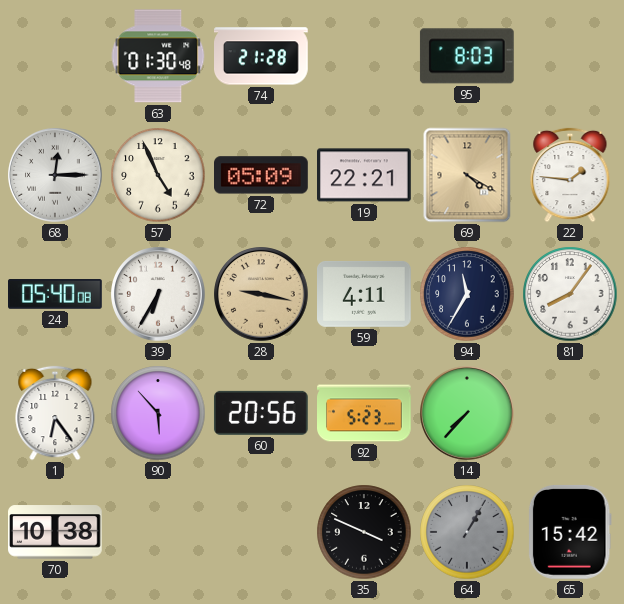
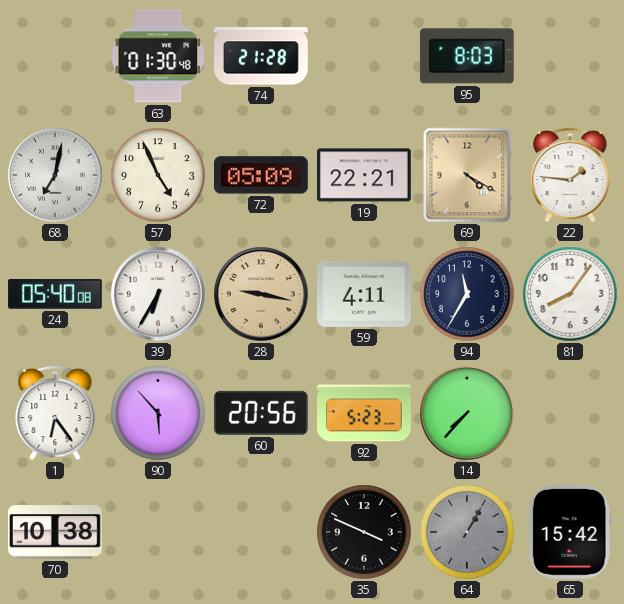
68: 12:15 -> 7:02
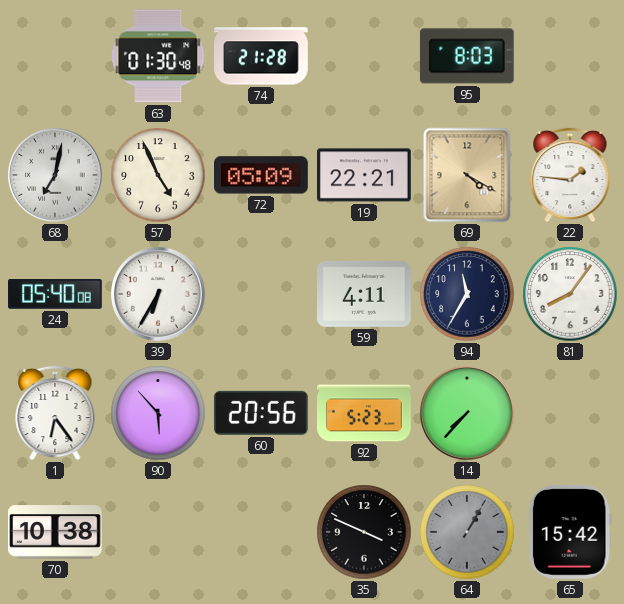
28: 9:17 -> none
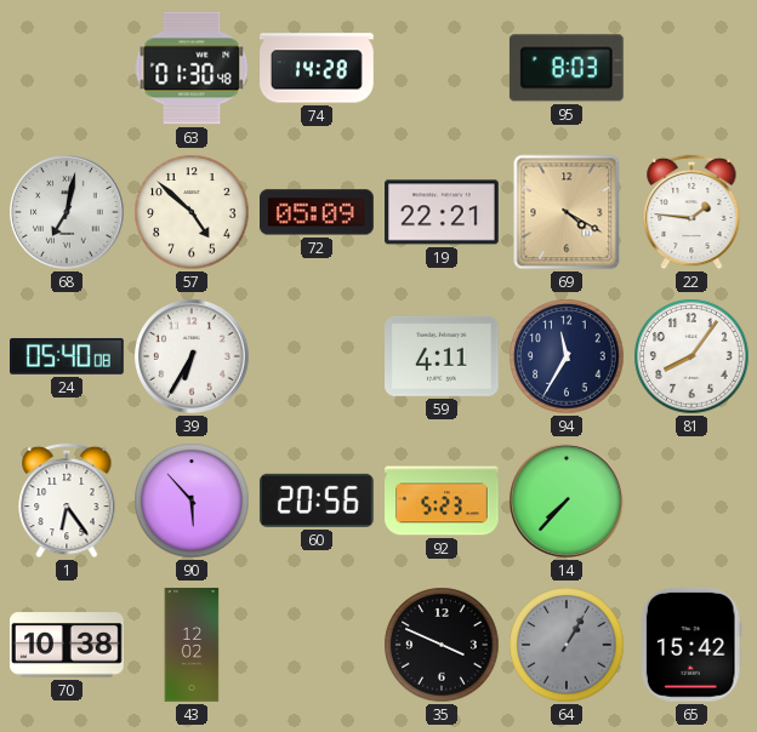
74: 21:28 -> 14:28
57: 4:56 -> 4:52
43: none -> 12:02
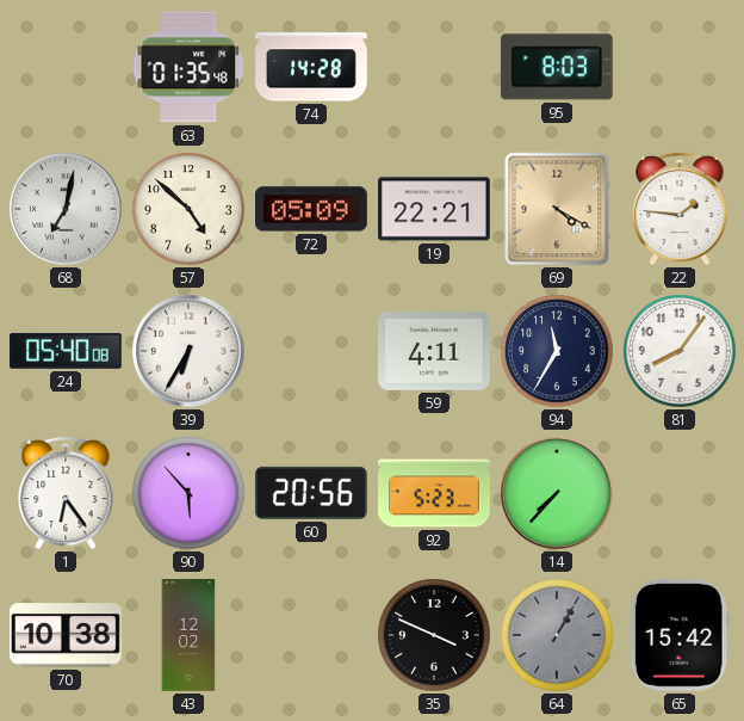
63: 01:30 -> 01:35
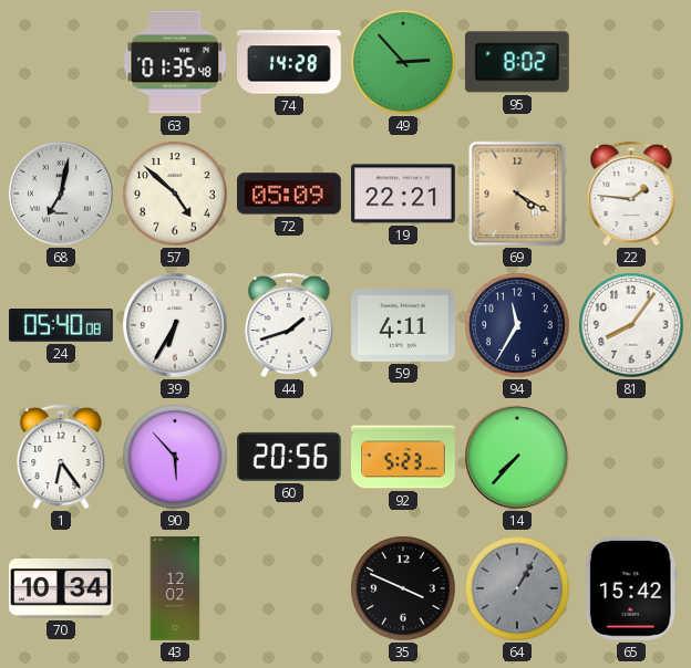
49: none -> 2:53
95: 8:03 -> 8:02
44: none -> 1:42
70: 10:38 -> 10:34
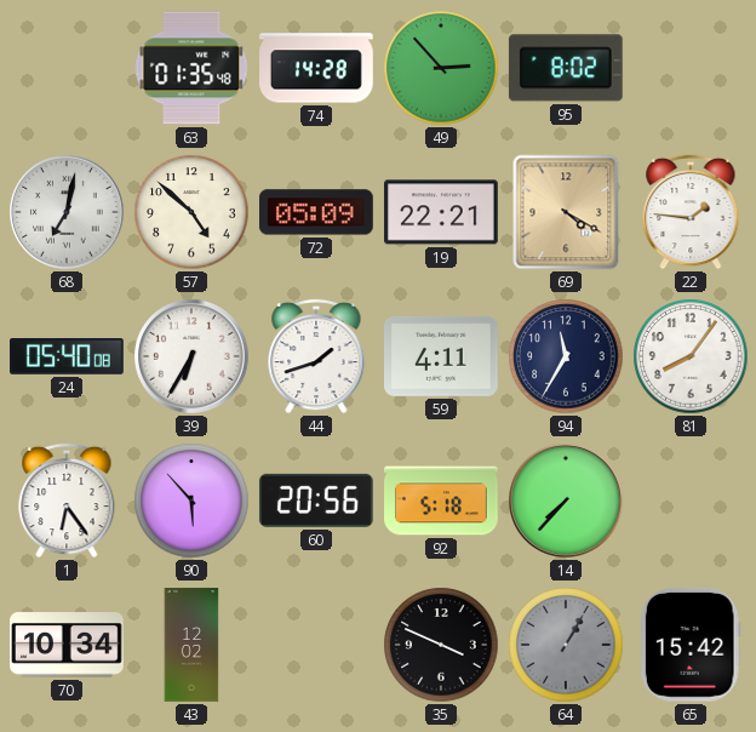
92: 5:23 -> 5:18
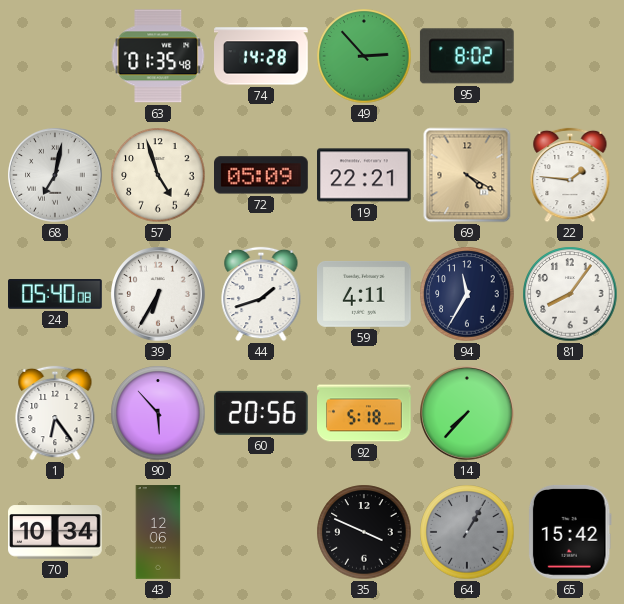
57: 4:52 -> 4:57
43: 12:02 -> 12:06
